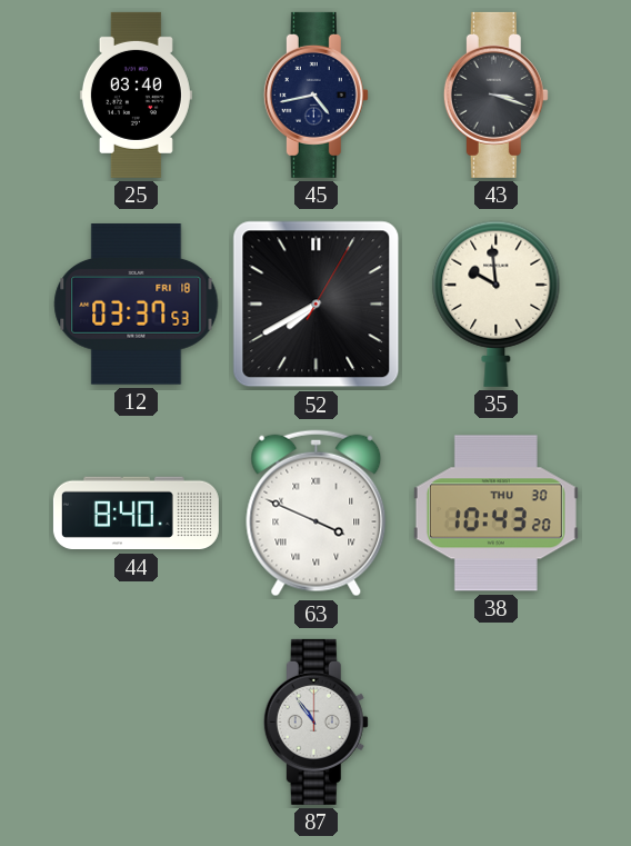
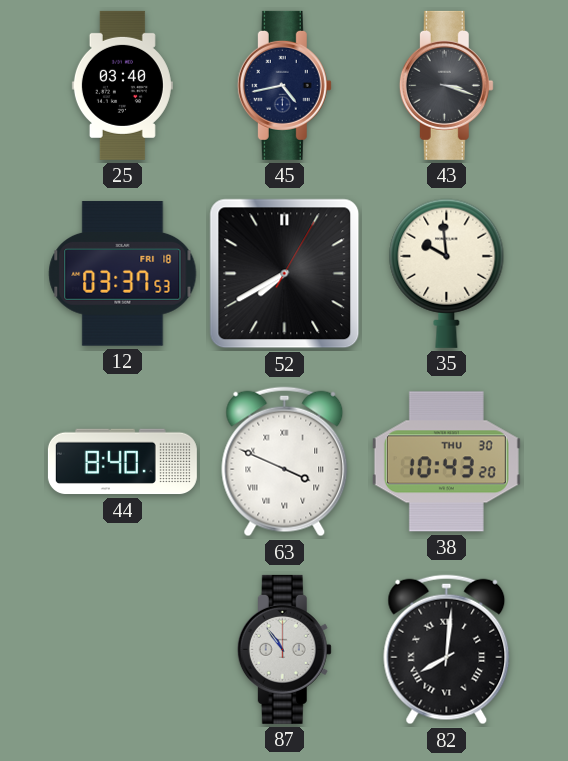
82: none -> 8:01
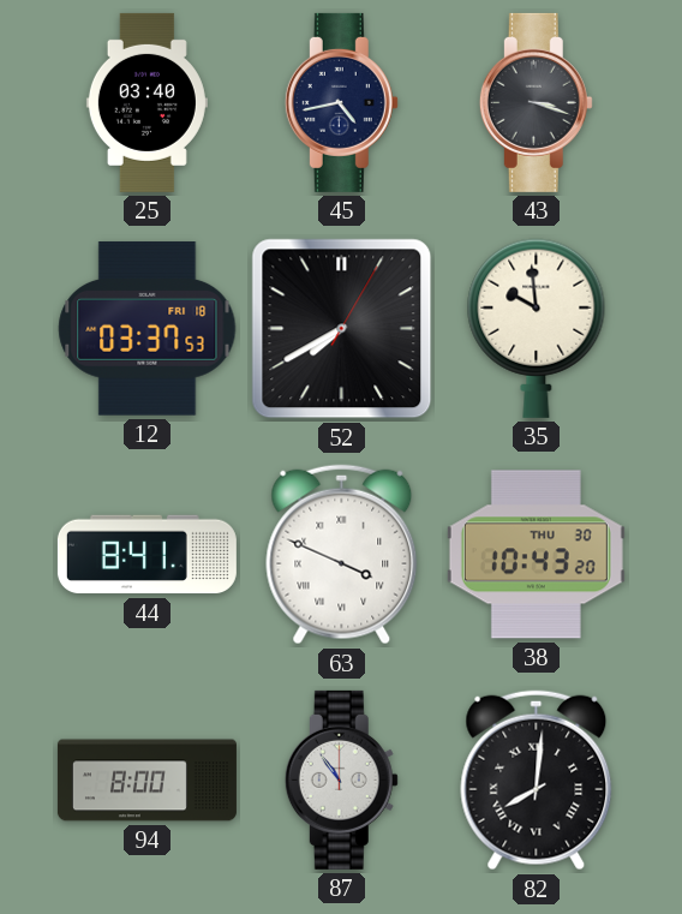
44: 8:40 -> 8:41
94: none -> 8:00
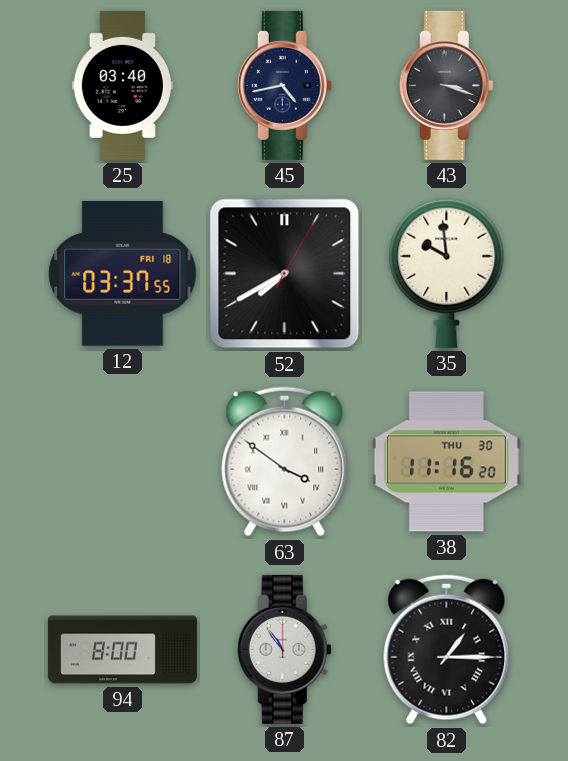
12: 03:37:53 -> 03:37:55
44: 8:41 -> none
63: 3:49 -> 3:51
38: 10:43 -> 11:16
82: 8:01 -> 1:15
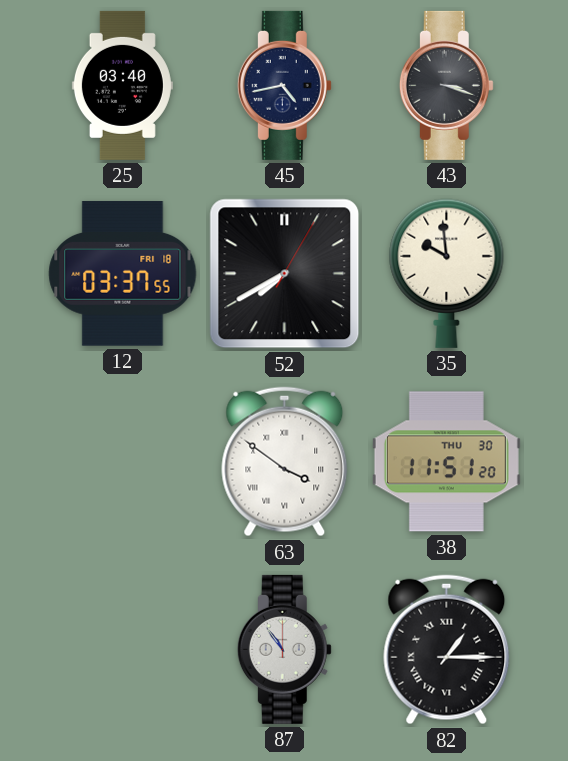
38: 11:16 -> 11:51
94: 8:00 -> none
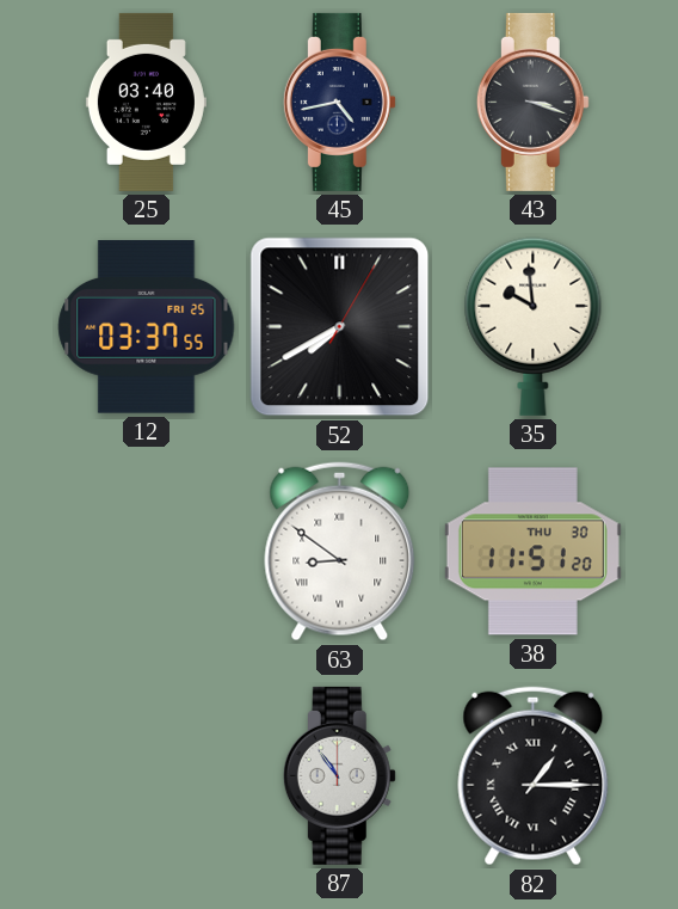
12 date: FRI 18 -> FRI 25
63: 3:51 -> 8:51
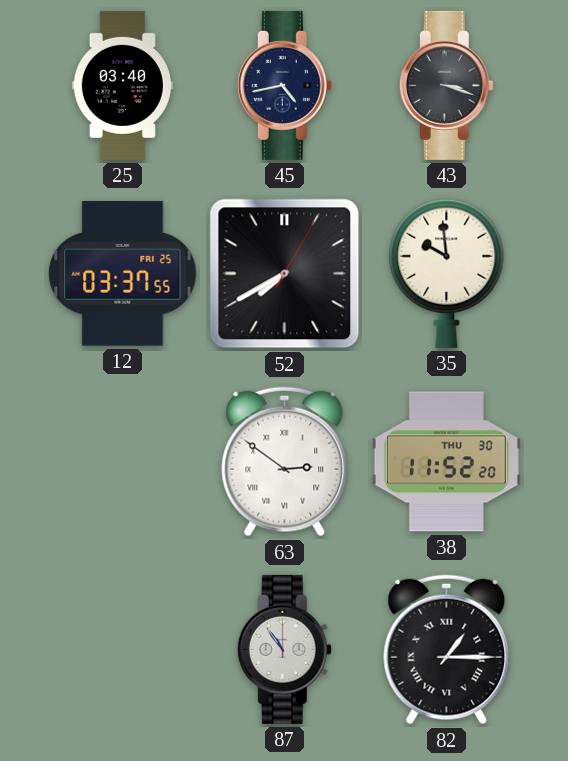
63: 8:51 -> 2:51
38: 11:51 -> 11:52
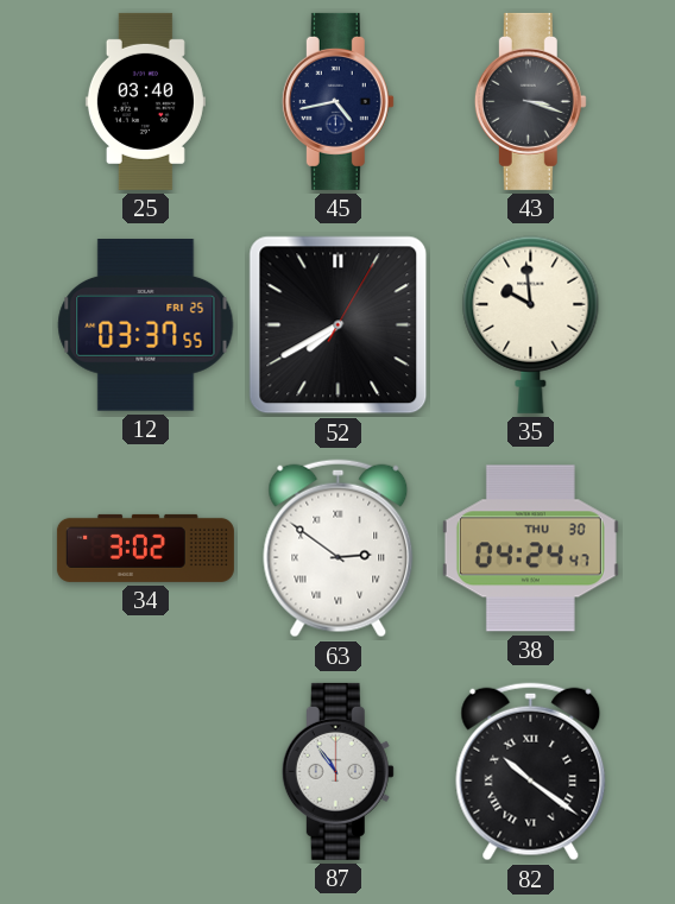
34: none -> 3:02
38: 11:52 -> 04:24
82: 1:15 -> 10:21
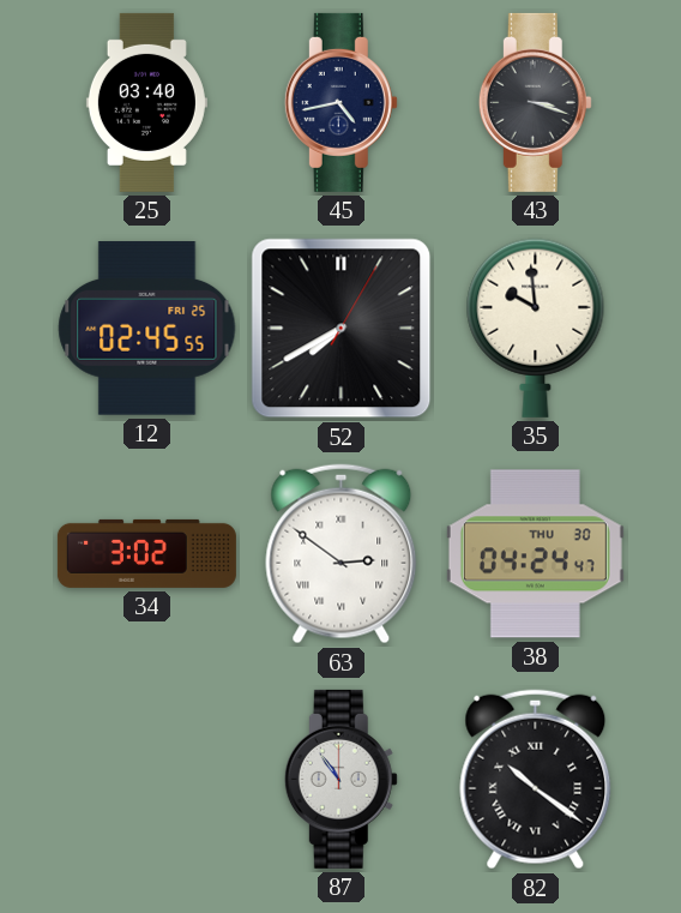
12: 03:37 -> 02:45
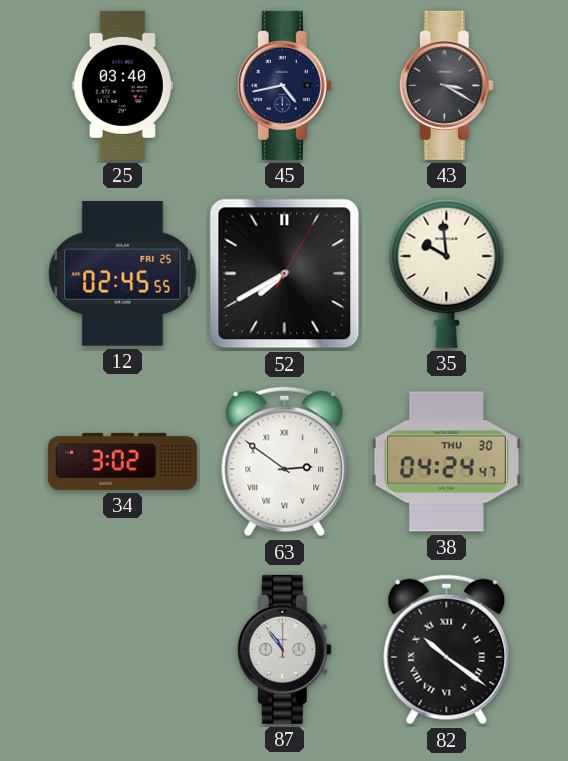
43: 3:18 -> 3:20
